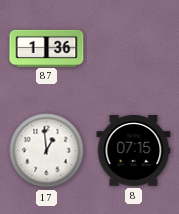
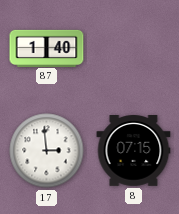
87: 1:36 -> 1:40
17: 12:59 -> 2:59
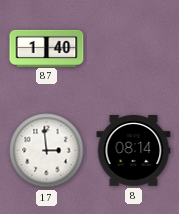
8: 07:15 -> 08:14
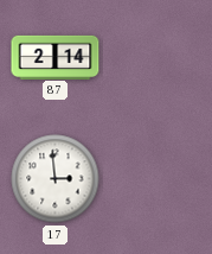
87: 1:40 -> 2:14
8: 08:14 -> none
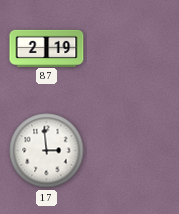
87: 2:14 -> 2:19
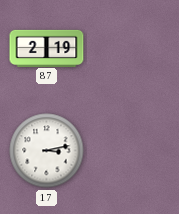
17: 2:59 -> 3:13
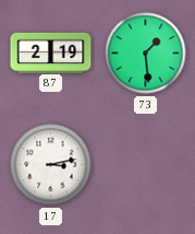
73: none -> 1:29
